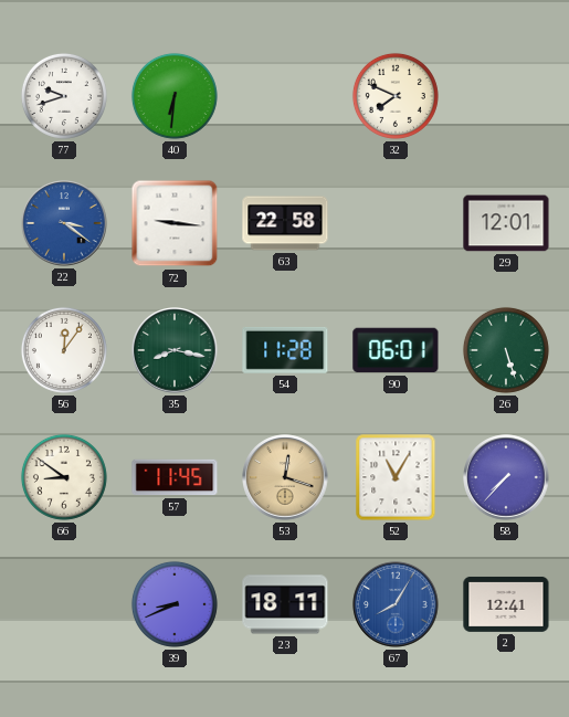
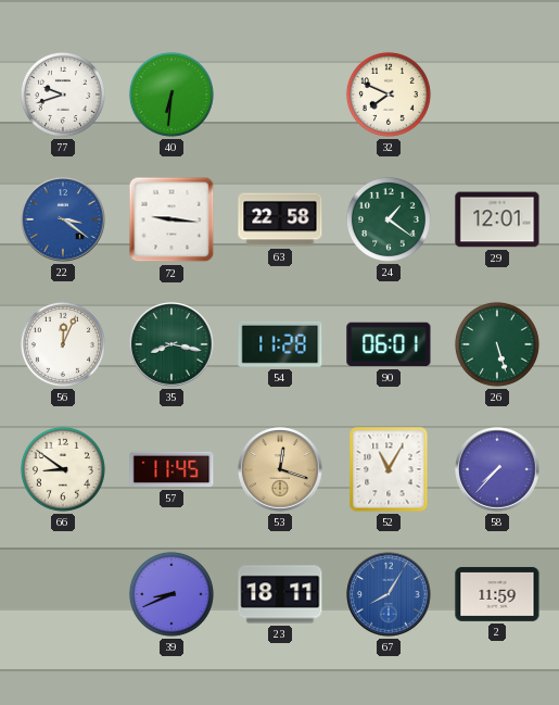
24: none -> 1:21
56: 12:06 -> 12:04
2: 12:41 -> 11:59
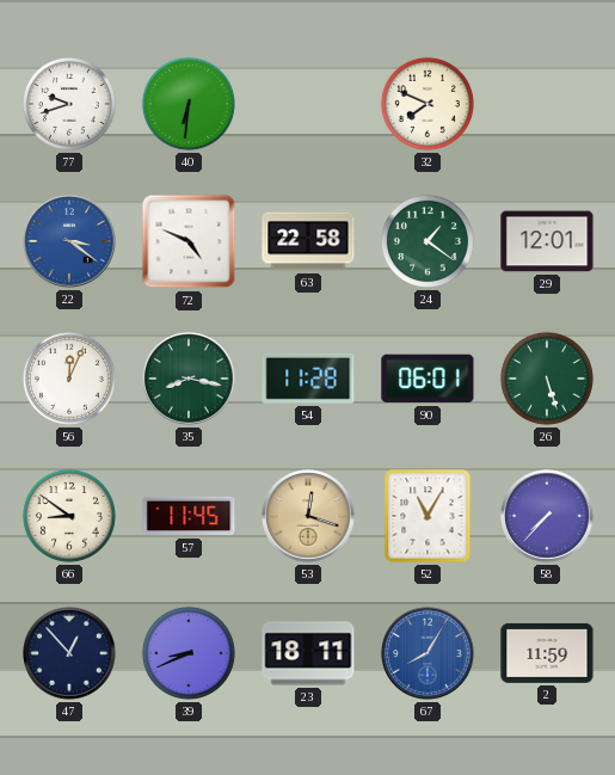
72: 9:16 -> 4:49
47: none -> 12:53
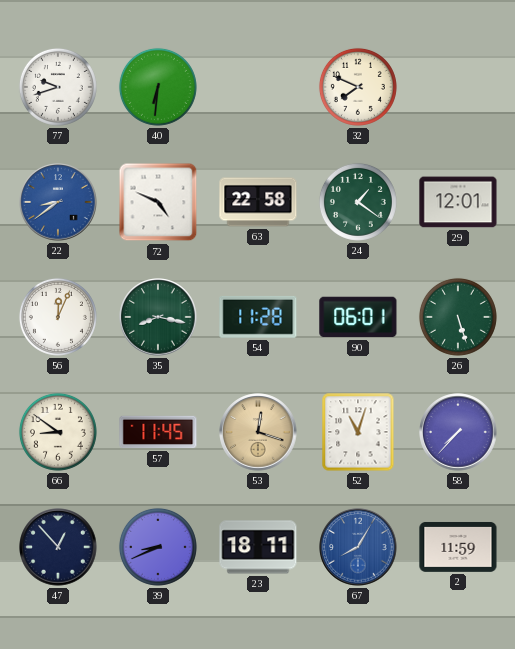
22: 3:21 -> 8:39
52: 11:05 -> 11:03
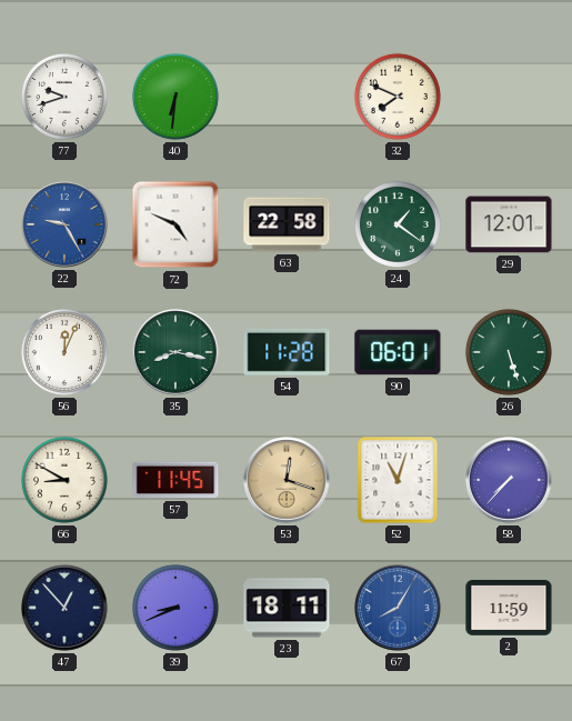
22: 8:39 -> 9:25
66: 8:51 -> 8:50
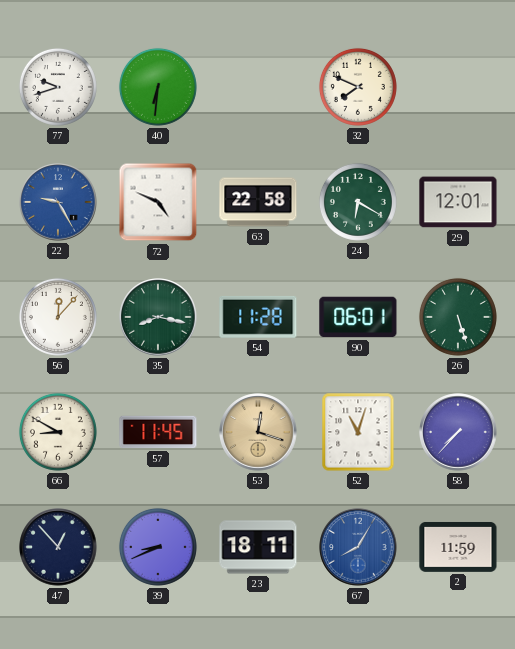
24: 1:21 -> 6:20
56: 12:04 -> 12:07
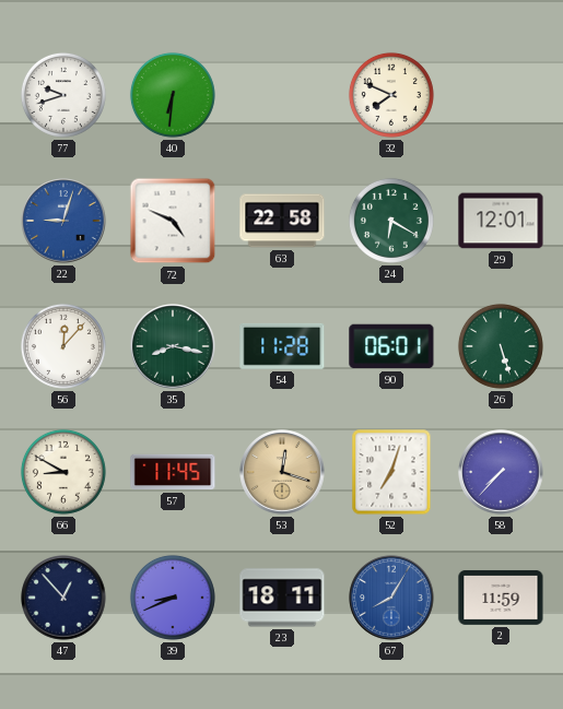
22: 9:25 -> 9:03
52: 11:03 -> 7:03
